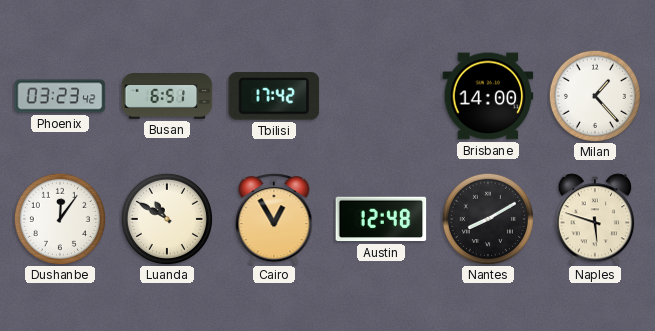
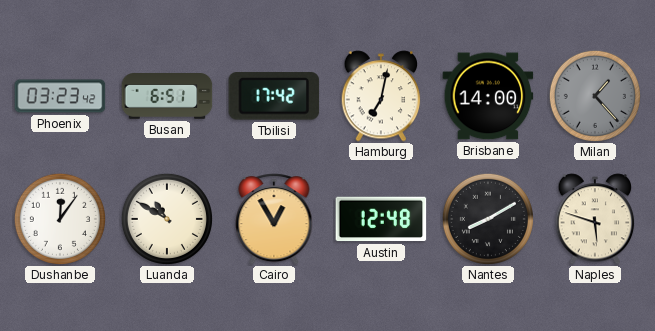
Hamburg: none -> 7:02
Milan dial: white -> grey
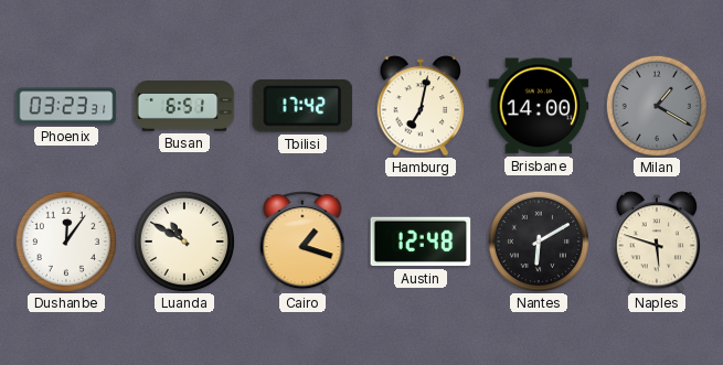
Phoenix: 03:23:42 -> 03:23:31
Milan: 1:23 -> 1:20
Cairo: 12:55 -> 1:18
Nantes: 8:10 -> 6:10
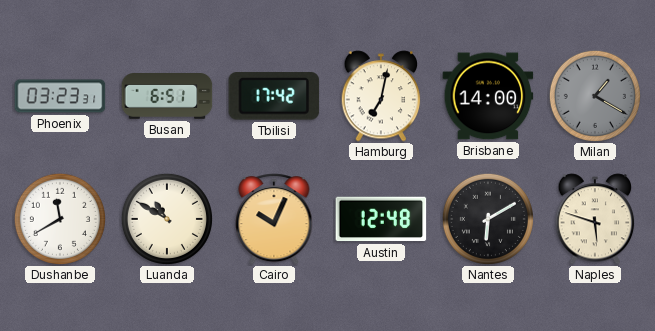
Dushanbe: 12:06 -> 11:40
Cairo: 1:18 -> 10:04
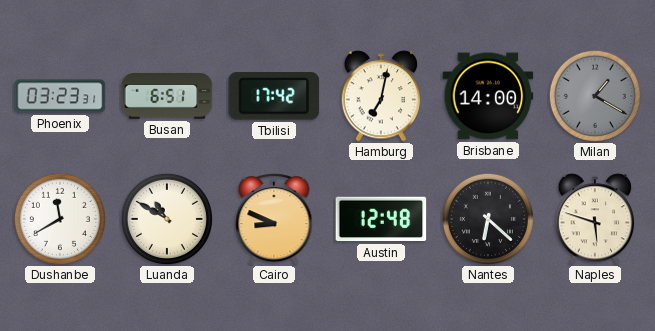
Cairo: 10:04 -> 8:49
Nantes: 6:10 -> 6:22
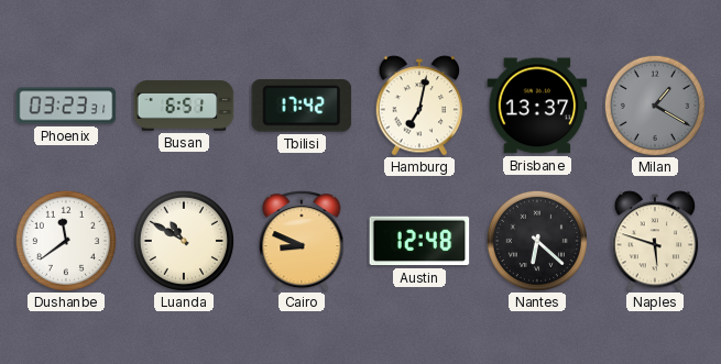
Brisbane: 14:00 -> 13:37
Dushanbe: 11:40 -> 11:39
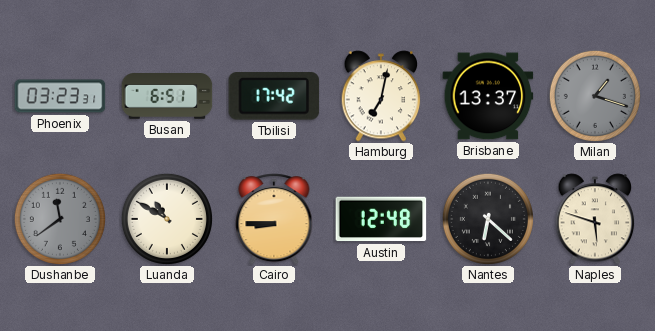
Milan: 1:20 -> 1:18
Dushanbe dial: white -> grey
Cairo: 8:49 -> 8:45
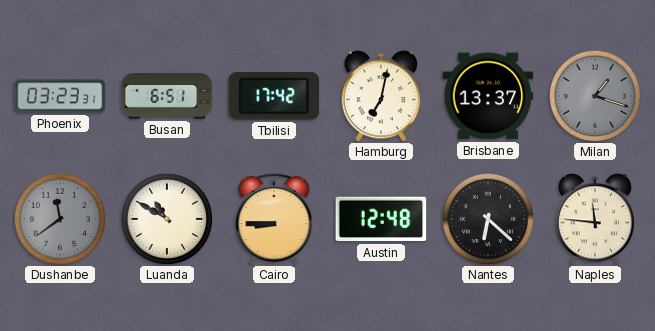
Naples: 5:48 -> 11:46
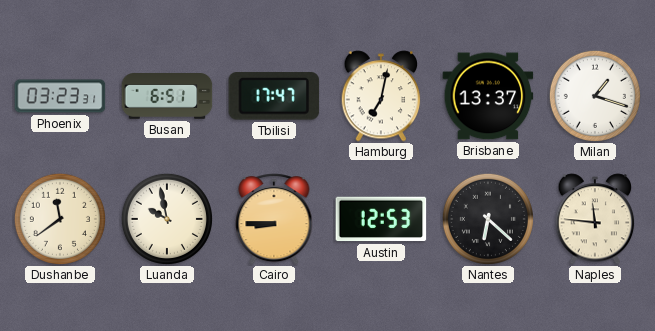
Tbilisi: 17:42 -> 17:47
Milan dial: grey -> white
Dushanbe dial: grey -> cream
Luanda: 10:50 -> 9:58
Austin: 12:48 -> 12:53
